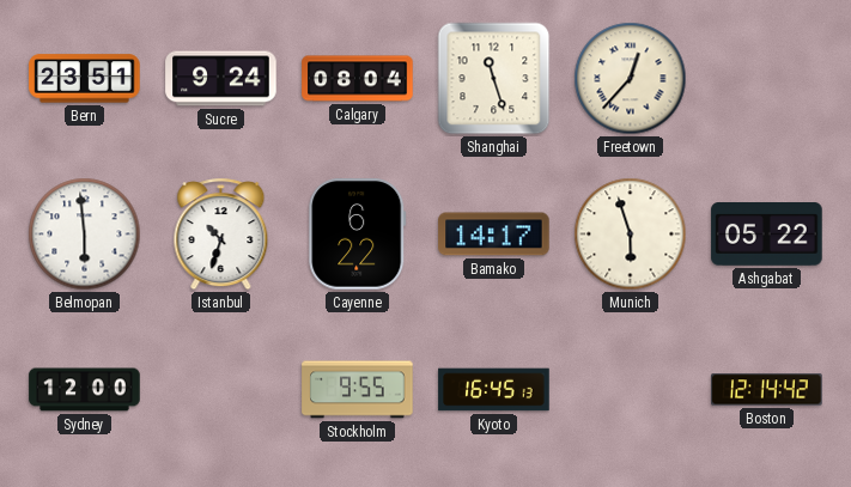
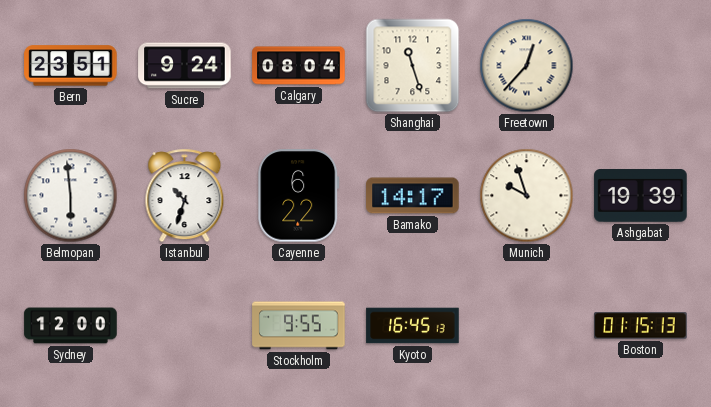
Munich: 5:57 -> 9:57
Ashgabat: 05:22 -> 19:39
Boston: 12:14 -> 01:15
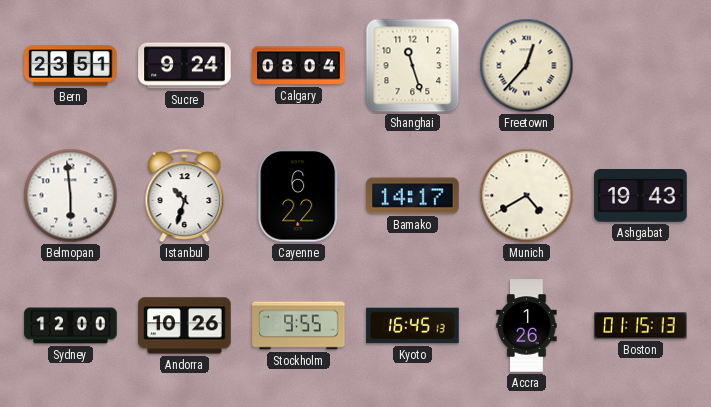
Munich: 9:57 -> 4:40
Ashgabat: 19:39 -> 19:43
Andorra: none -> 10:26
Accra: none -> 1:26
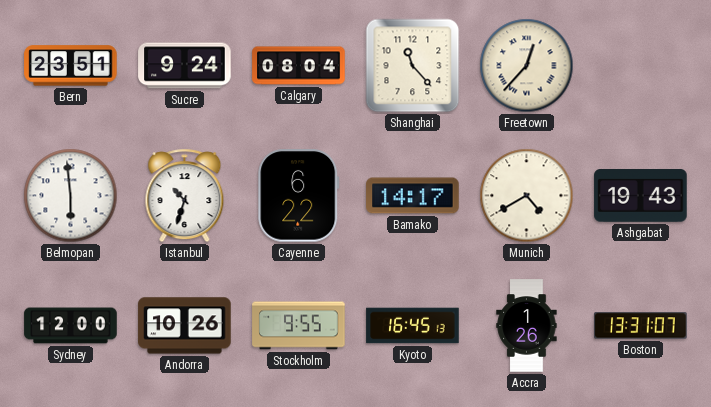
Shanghai: 11:27 -> 11:23
Boston: 01:15 -> 13:31
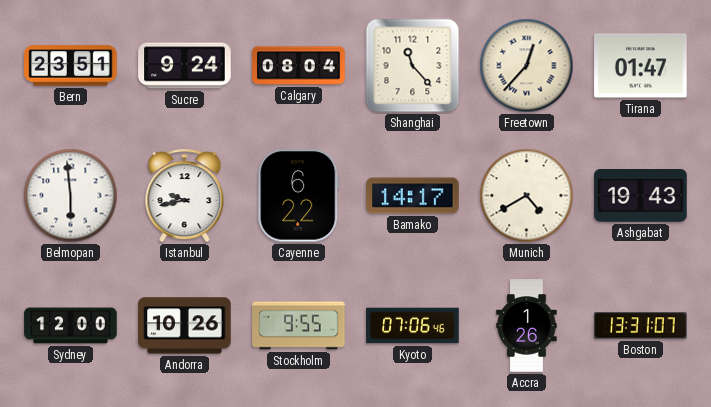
Tirana: none -> 01:47
Istanbul: 10:33 -> 9:43
Kyoto: 16:45 -> 07:06
